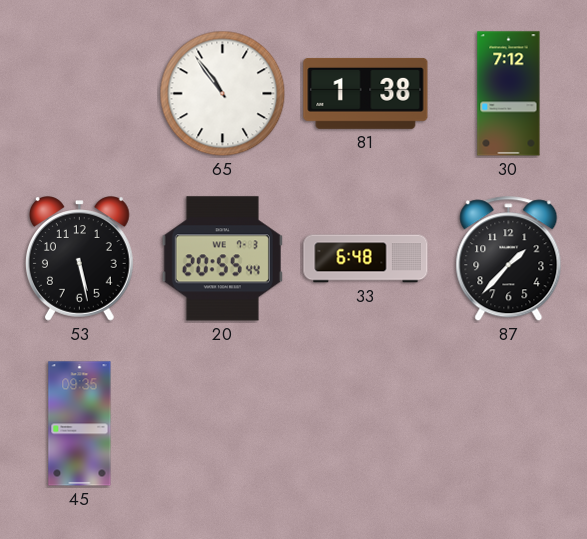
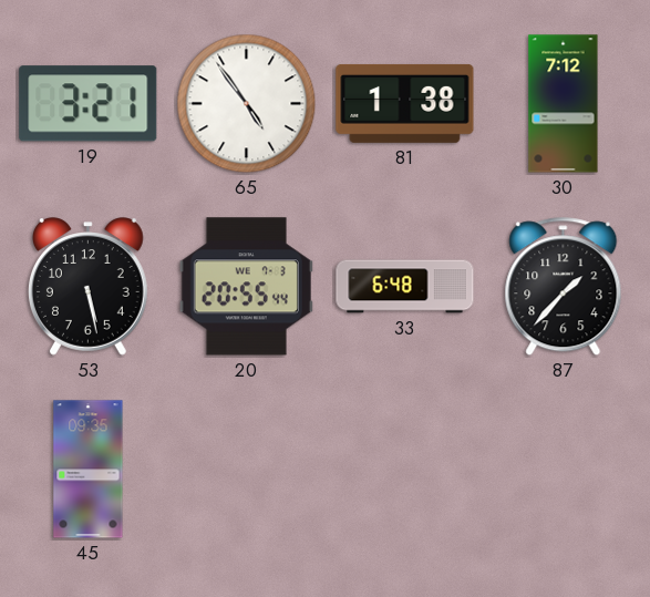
19: none -> 3:21
65: 10:54 -> 4:54
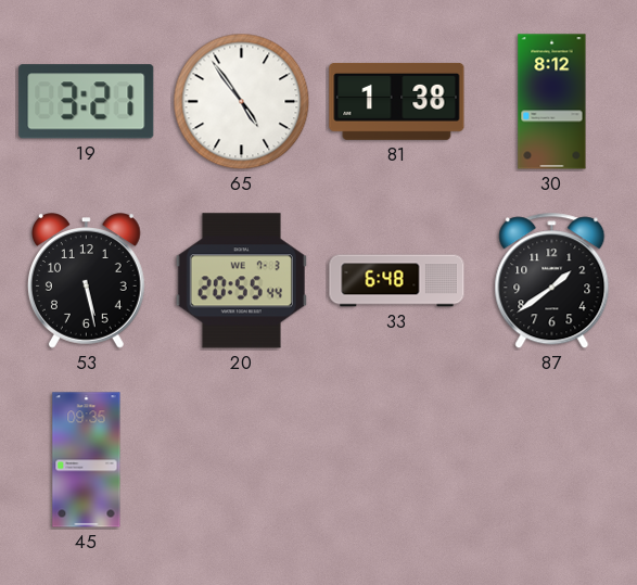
30: 7:12 -> 8:12
87: 1:37 -> 1:39
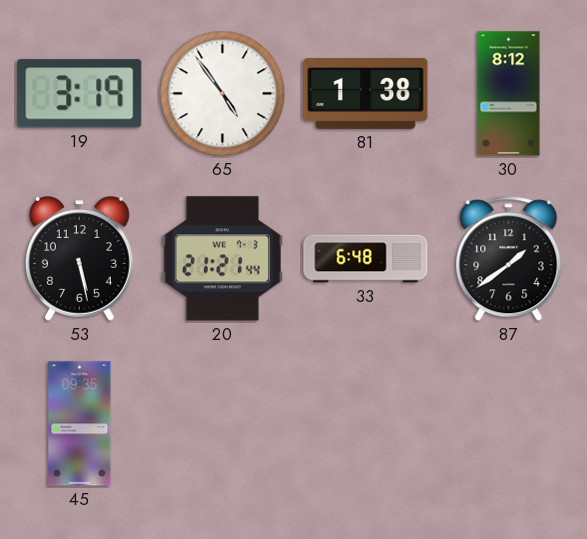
19: 3:21 -> 3:19
20: 20:55 -> 21:21
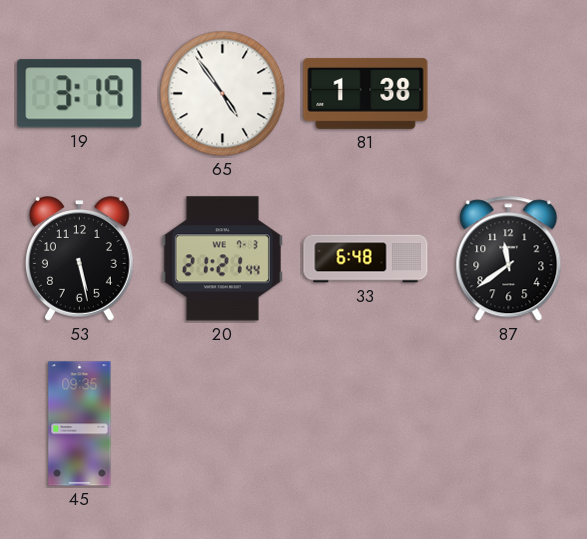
30: 8:12 -> none
87: 1:39 -> 11:39
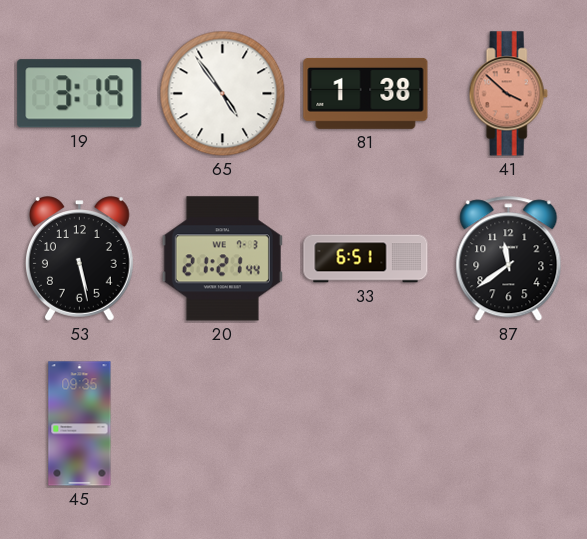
41: none -> 3:52
33: 6:48 -> 6:51
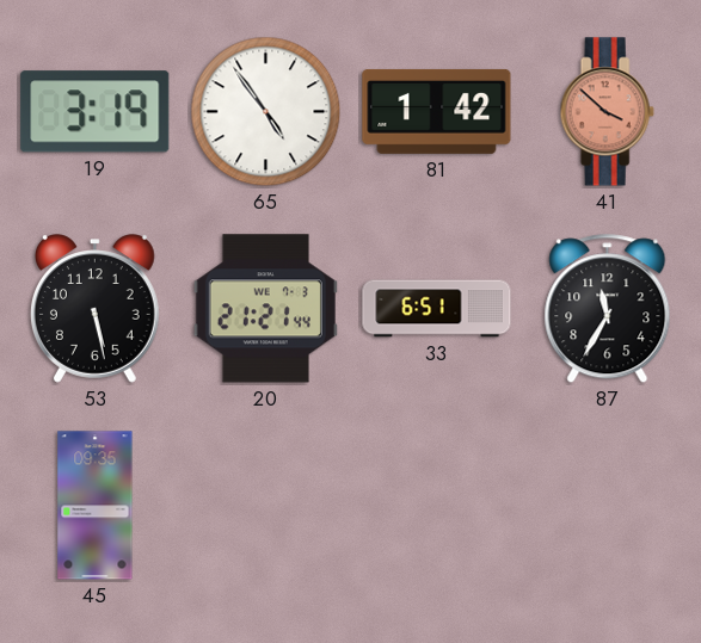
81: 1:38 -> 1:42
87: 11:39 -> 11:35
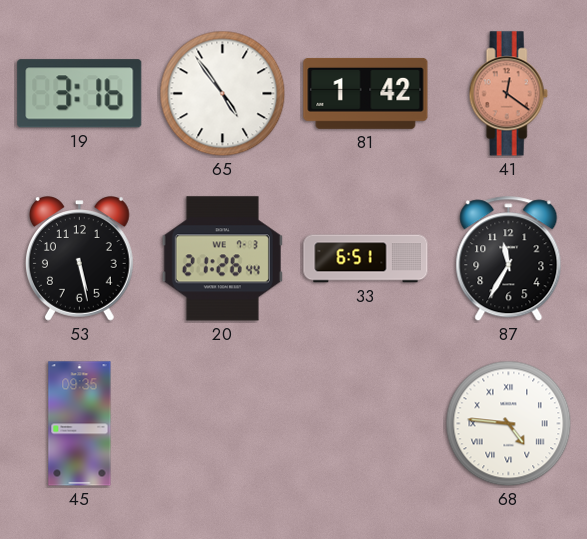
19: 3:19 -> 3:16
41: 3:52 -> 12:21
20: 21:21 -> 21:26
68: none -> 4:46
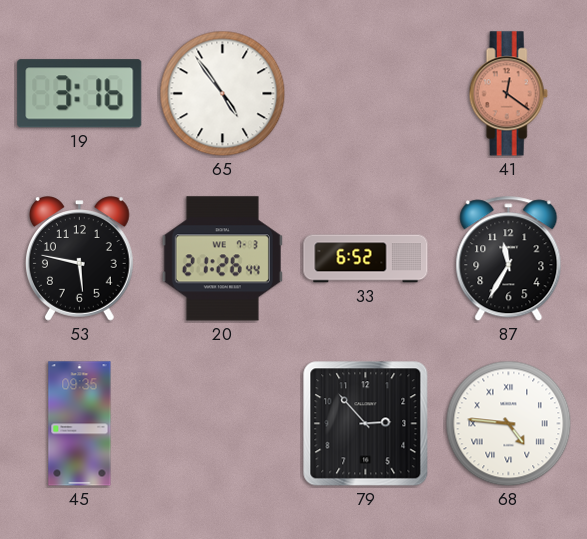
81: 1:42 -> none
53: 5:28 -> 5:47
33: 6:51 -> 6:52
79: none -> 2:53
